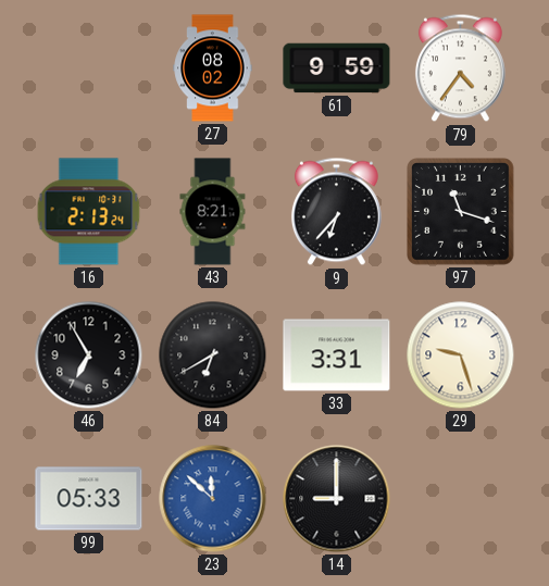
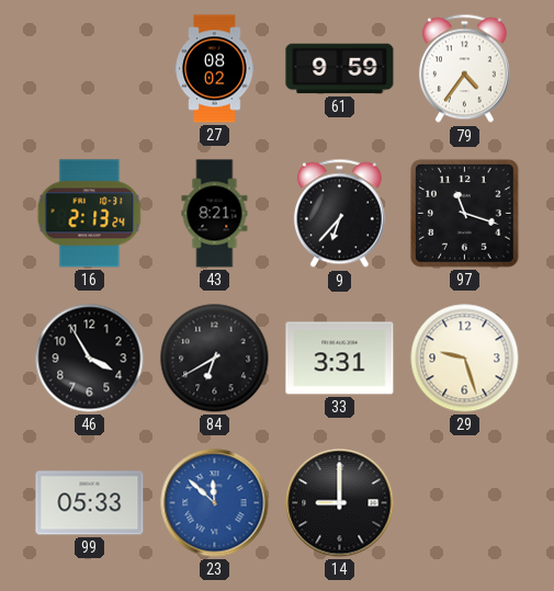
46: 6:55 -> 3:55
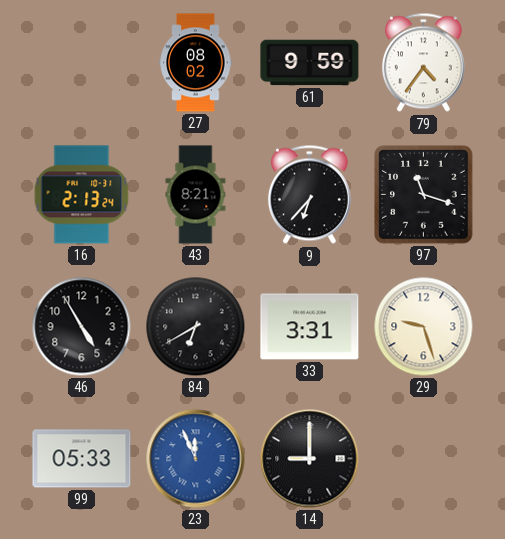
46: 3:55 -> 4:55
23: 11:52 -> 11:56
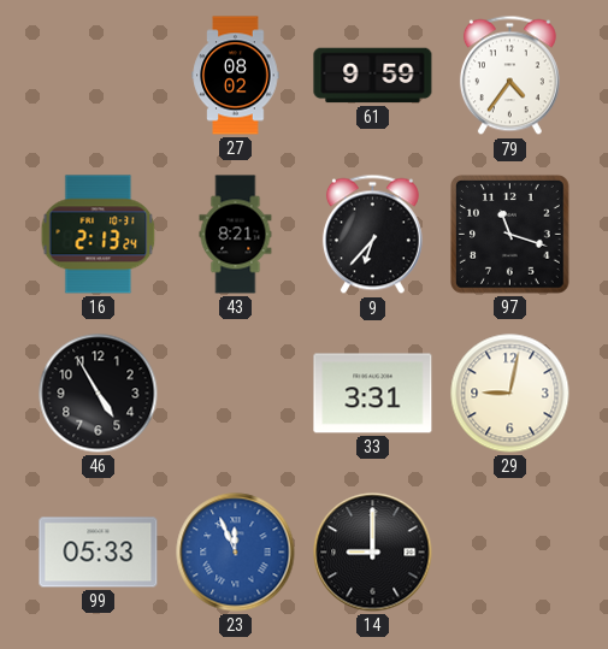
84: 6:40 -> none
29: 9:27 -> 9:02
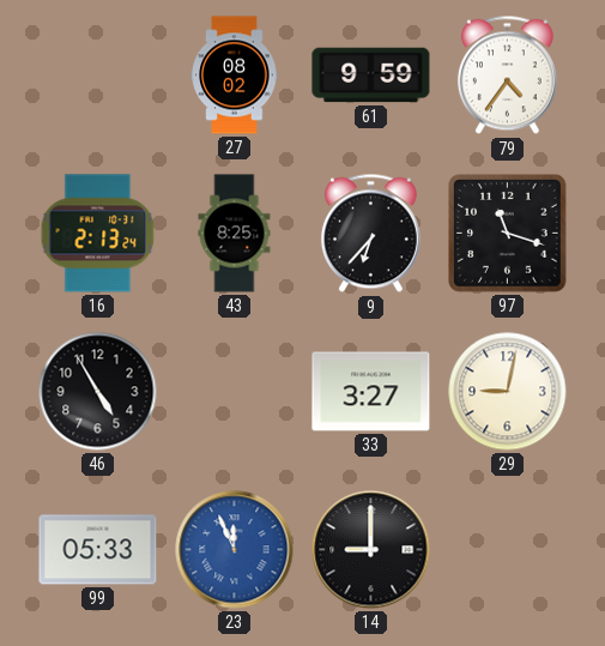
43: 8:21 -> 8:25
33: 3:31 -> 3:27
